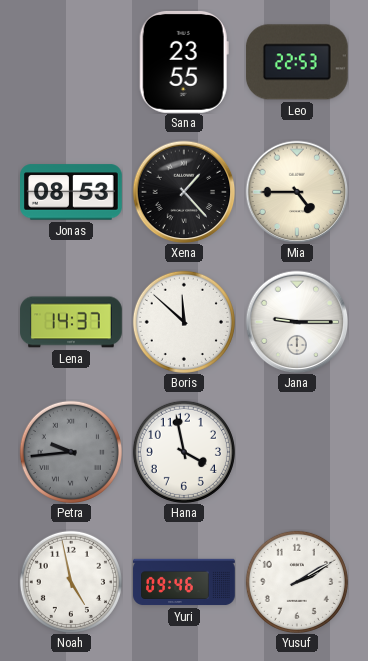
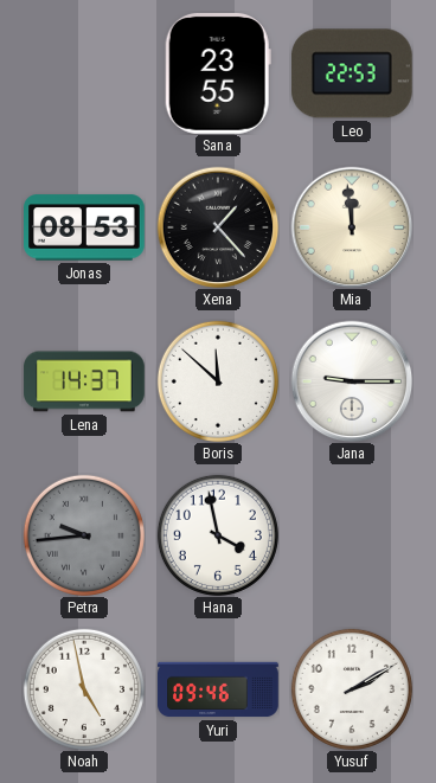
Mia: 4:45 -> 11:59
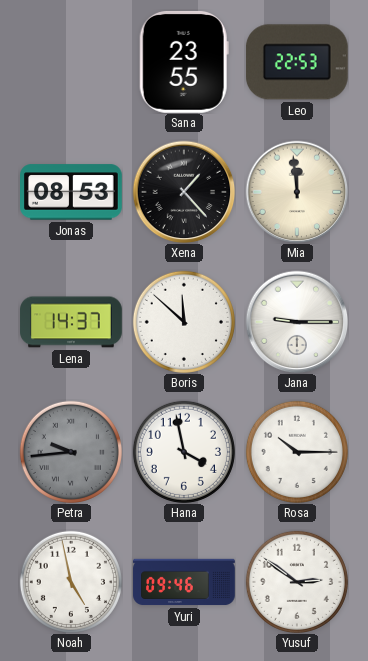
Rosa: none -> 10:15
Yusuf: 2:10 -> 2:51
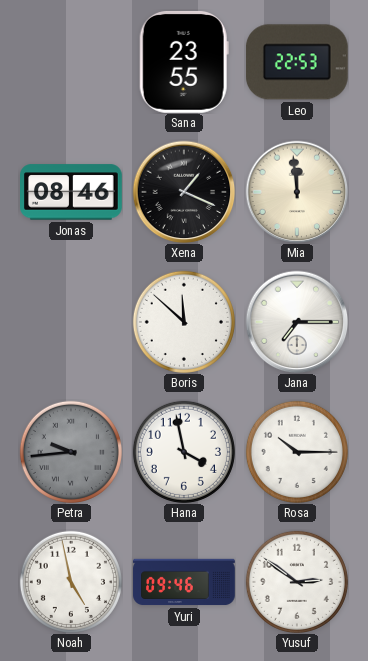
Jonas: 08:53 -> 08:46
Xena: 1:23 -> 1:19
Lena: 14:37 -> none
Jana: 9:15 -> 7:15
